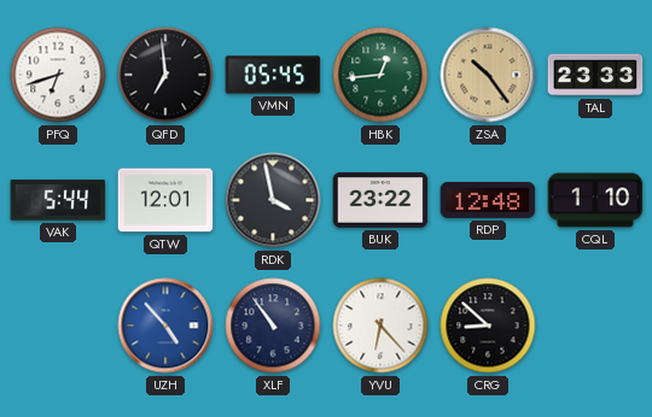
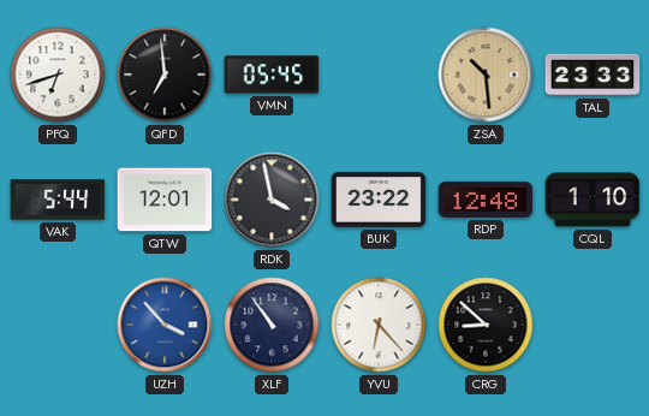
HBK: 12:44 -> none
ZSA: 10:24 -> 10:29
UZH: 4:53 -> 3:53
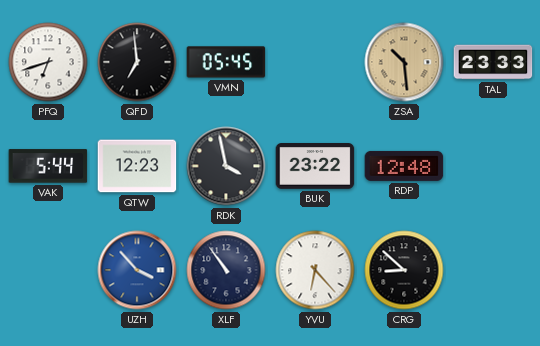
QTW: 12:01 -> 12:23
CQL: 1:10 -> none
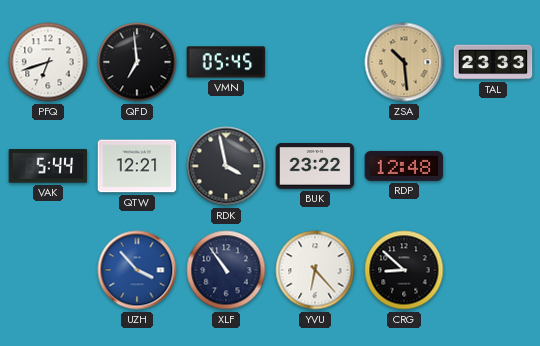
QTW: 12:23 -> 12:21
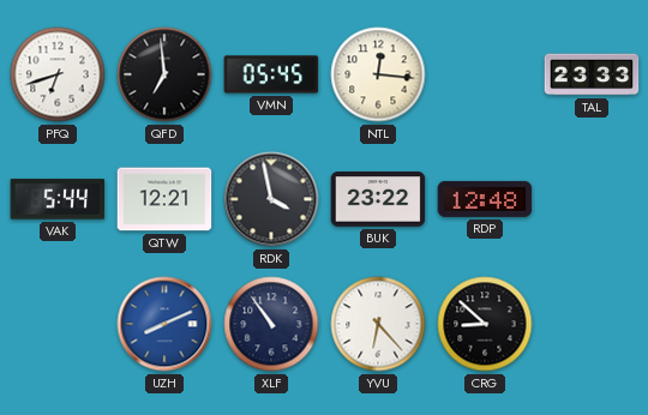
NTL: none -> 12:16
ZSA: 10:29 -> none
UZH: 3:53 -> 8:11
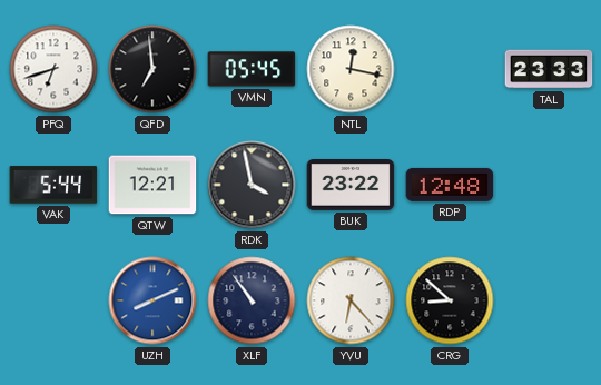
NTL: 12:16 -> 12:17
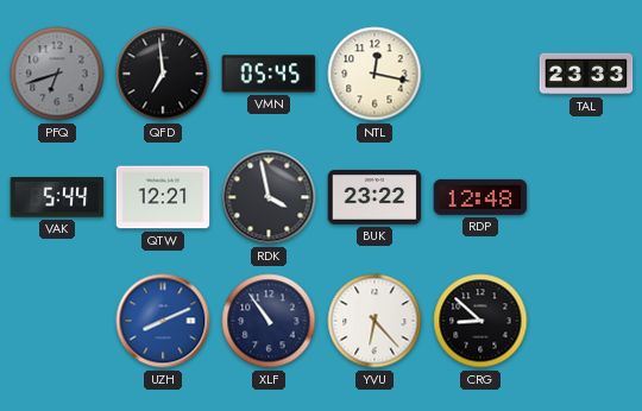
PFQ dial: white -> grey
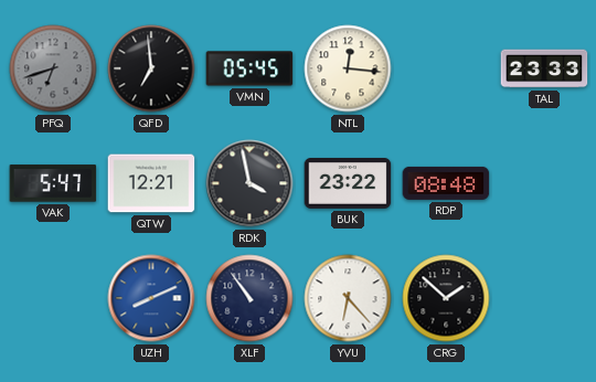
NTL: 12:17 -> 12:16
VAK: 5:44 -> 5:47
RDP: 12:48 -> 08:48
CRG: 8:52 -> 1:52
